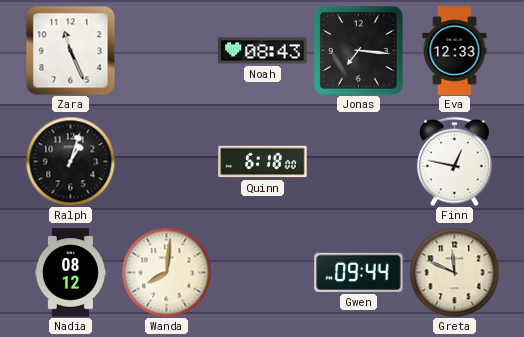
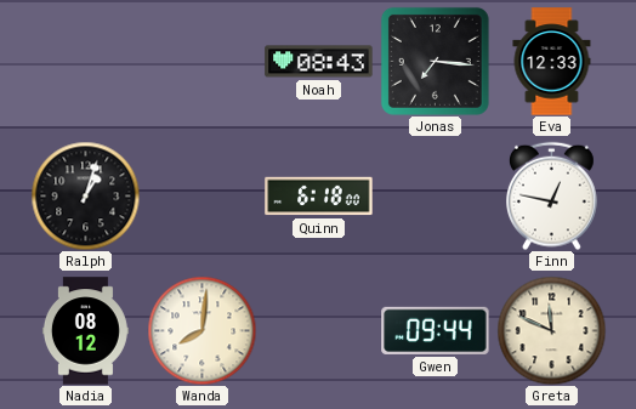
Zara: 11:26 -> none
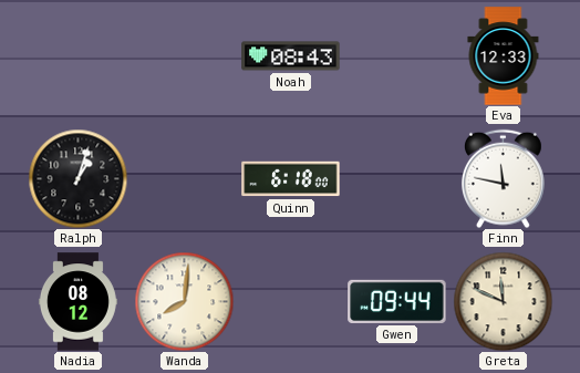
Jonas: 7:16 -> none
Finn: 12:47 -> 11:47
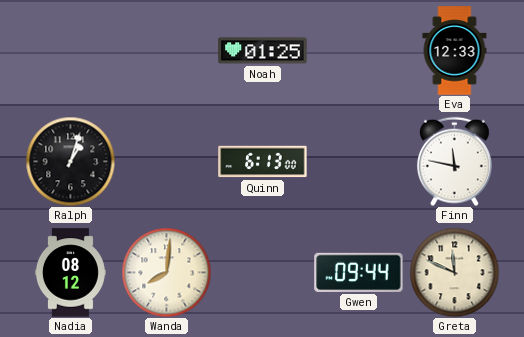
Noah: 08:43 -> 01:25
Quinn: 6:18 -> 6:13
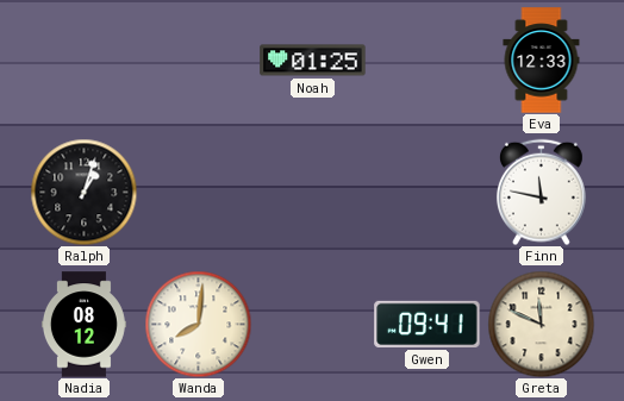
Quinn: 6:13 -> none
Gwen: 09:44 -> 09:41
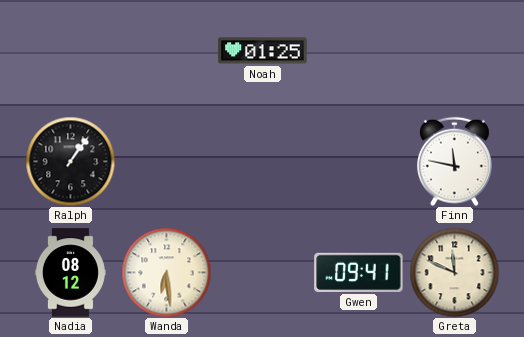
Eva: 12:33 -> none
Ralph: 1:03 -> 1:06
Wanda: 8:01 -> 6:29
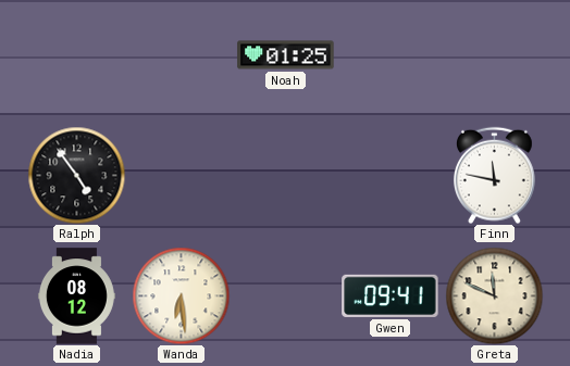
Ralph: 1:06 -> 4:54
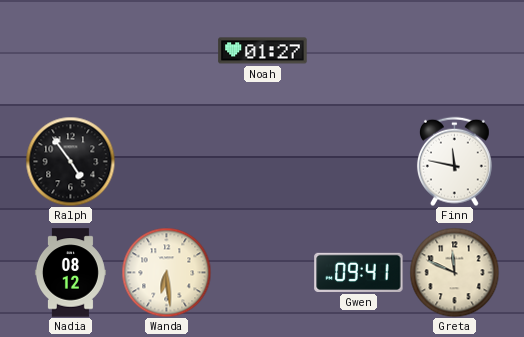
Noah: 01:25 -> 01:27
